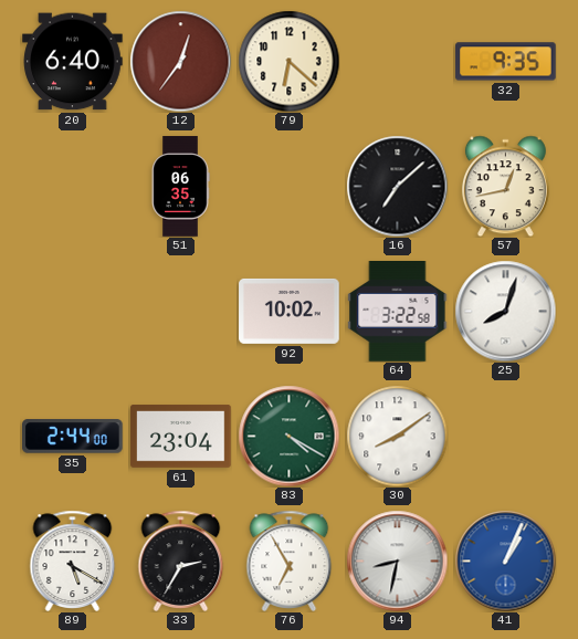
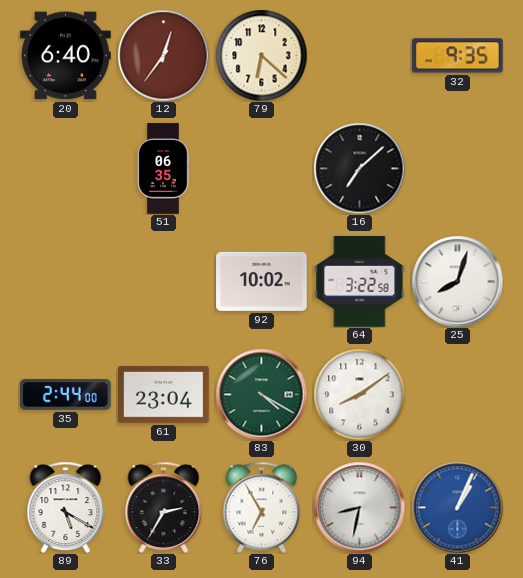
57: 12:43 -> none
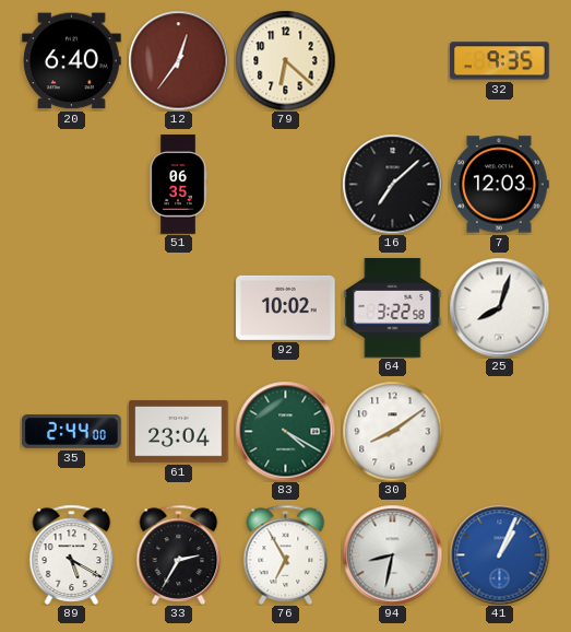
7: none -> 12:03
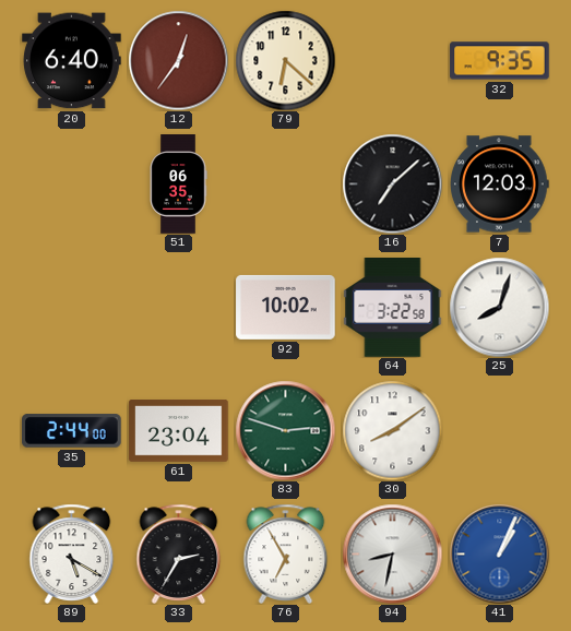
83: 4:20 -> 2:48
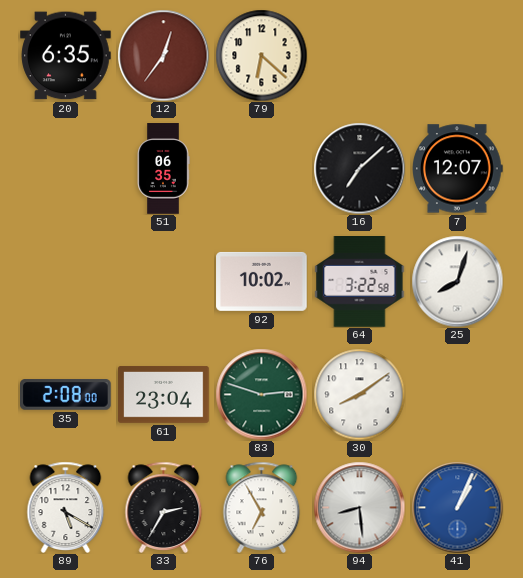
20: 6:40 -> 6:35
32: 9:35 -> none
7: 12:03 -> 12:07
35: 2:44 -> 2:08
94: 8:32 -> 8:29
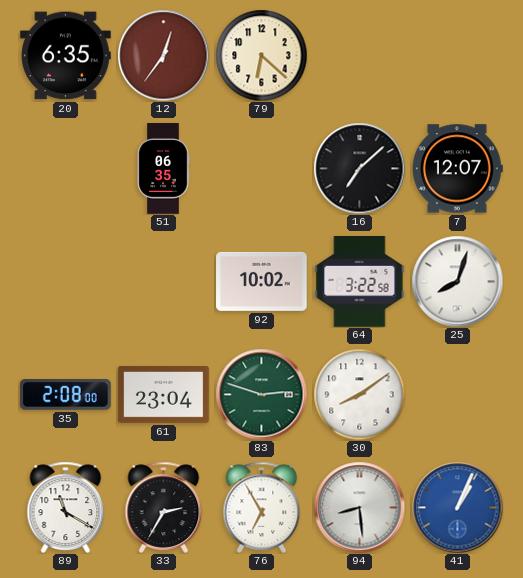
89: 5:20 -> 11:20
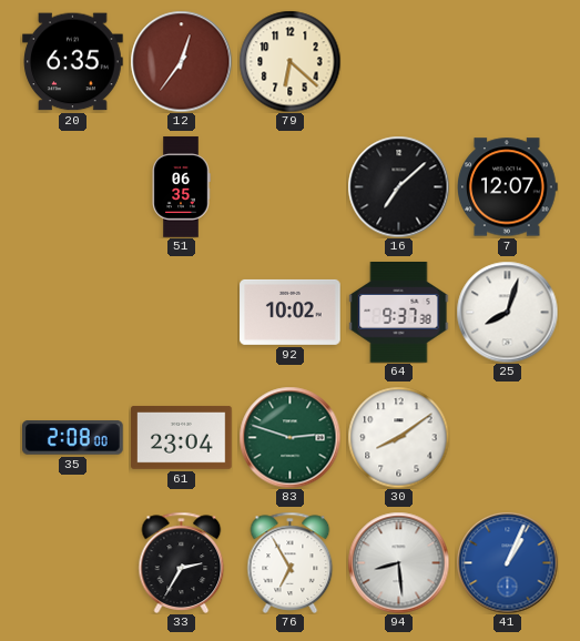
64: 3:22 -> 9:37
89: 11:20 -> none
